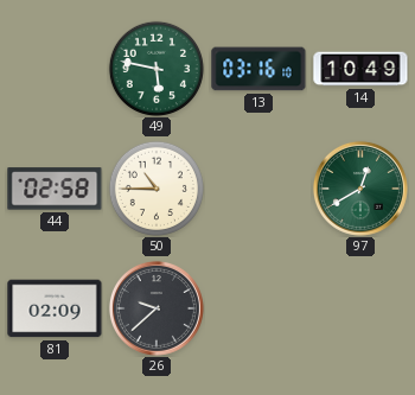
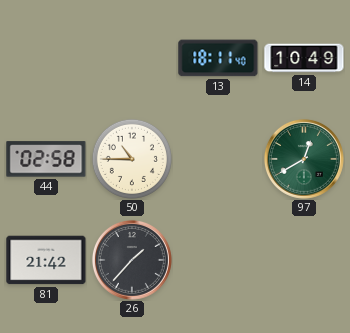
49: 5:47 -> none
13: 03:16 -> 18:11
81: 02:09 -> 21:42
26: 9:38 -> 1:37
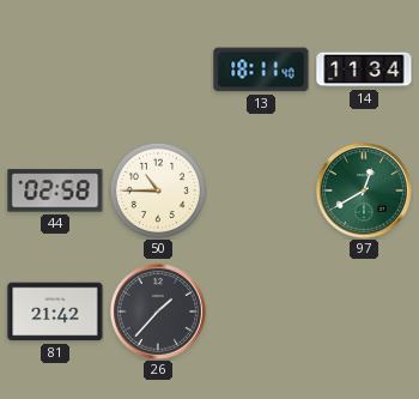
14: 10:49 -> 11:34
